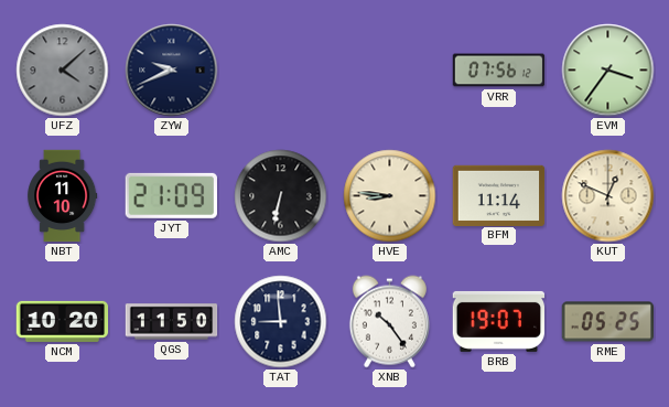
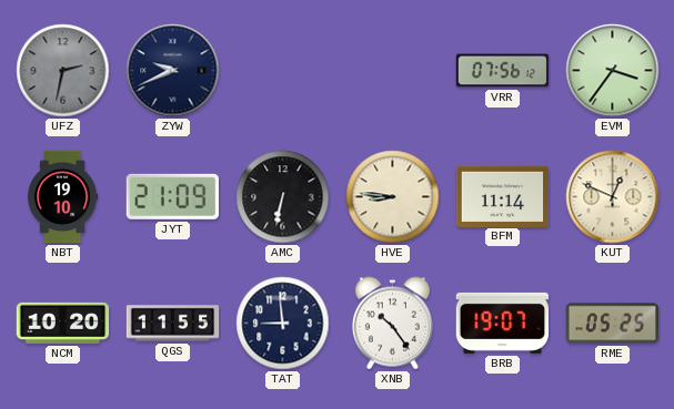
UFZ: 4:08 -> 2:32
NBT: 11:10 -> 19:10
QGS: 11:50 -> 11:55
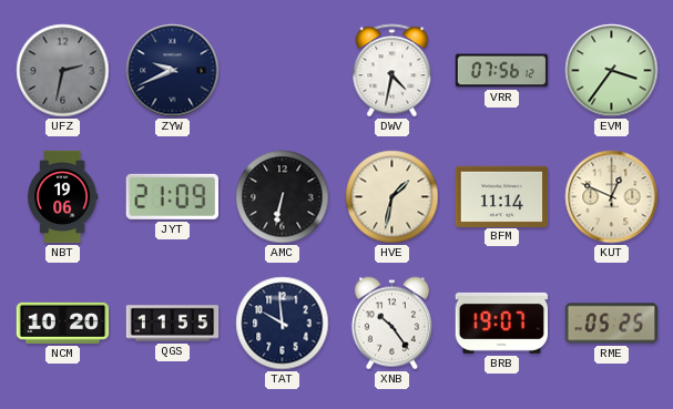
DWV: none -> 4:32
NBT: 19:10 -> 19:06
HVE: 8:46 -> 1:32
TAT: 8:59 -> 9:59
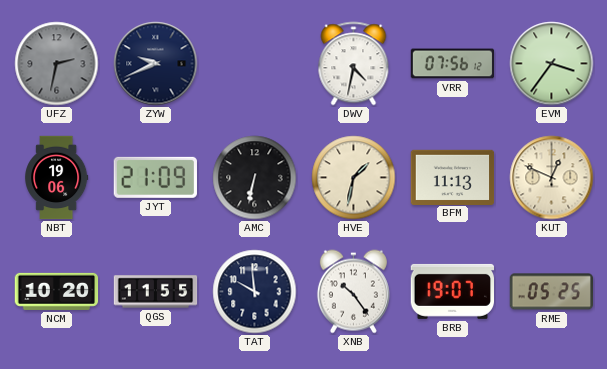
BFM: 11:14 -> 11:13
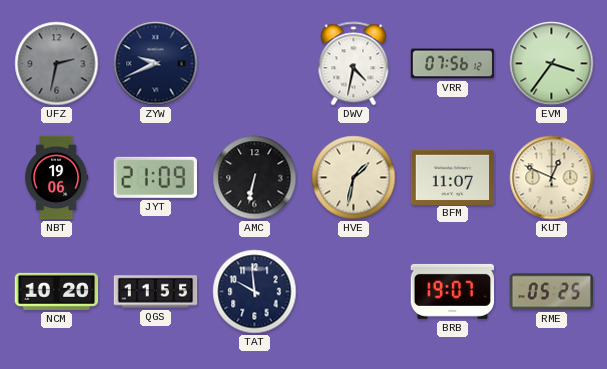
BFM: 11:13 -> 11:07
XNB: 10:24 -> none
